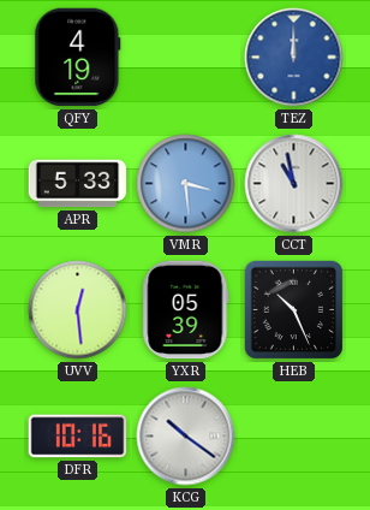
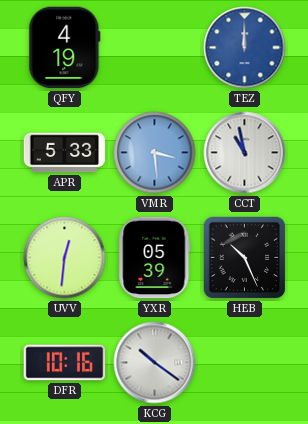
UVV: 12:29 -> 12:31
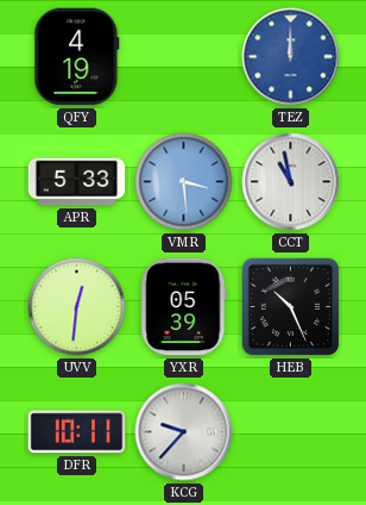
DFR: 10:16 -> 10:11
KCG: 10:21 -> 9:37
